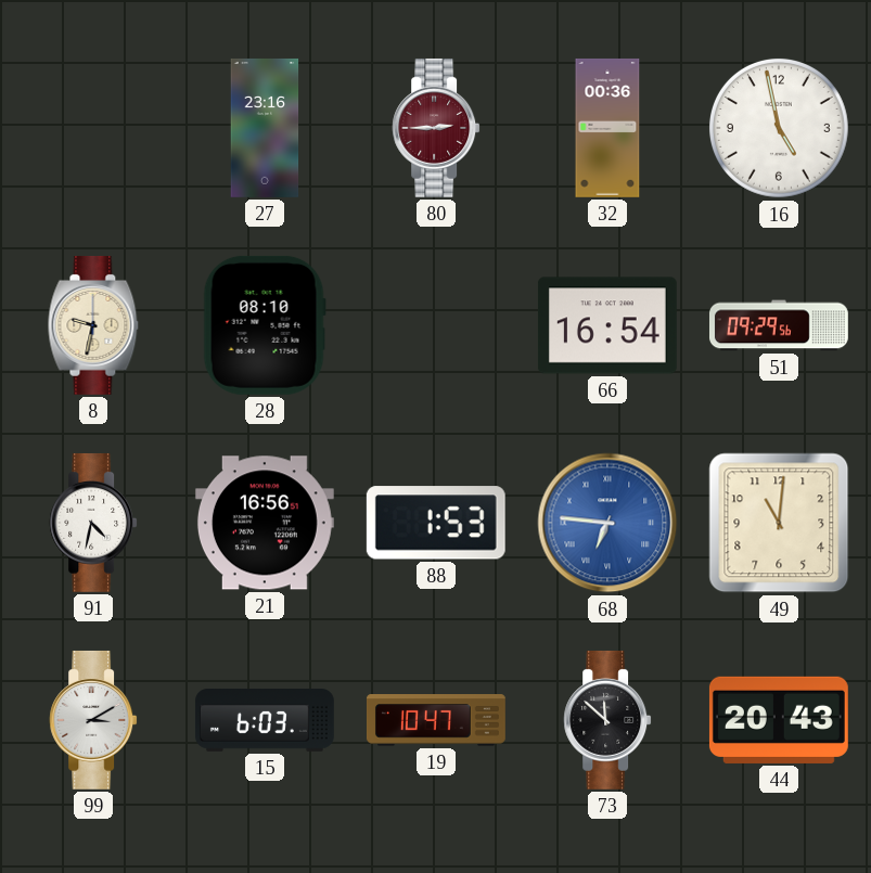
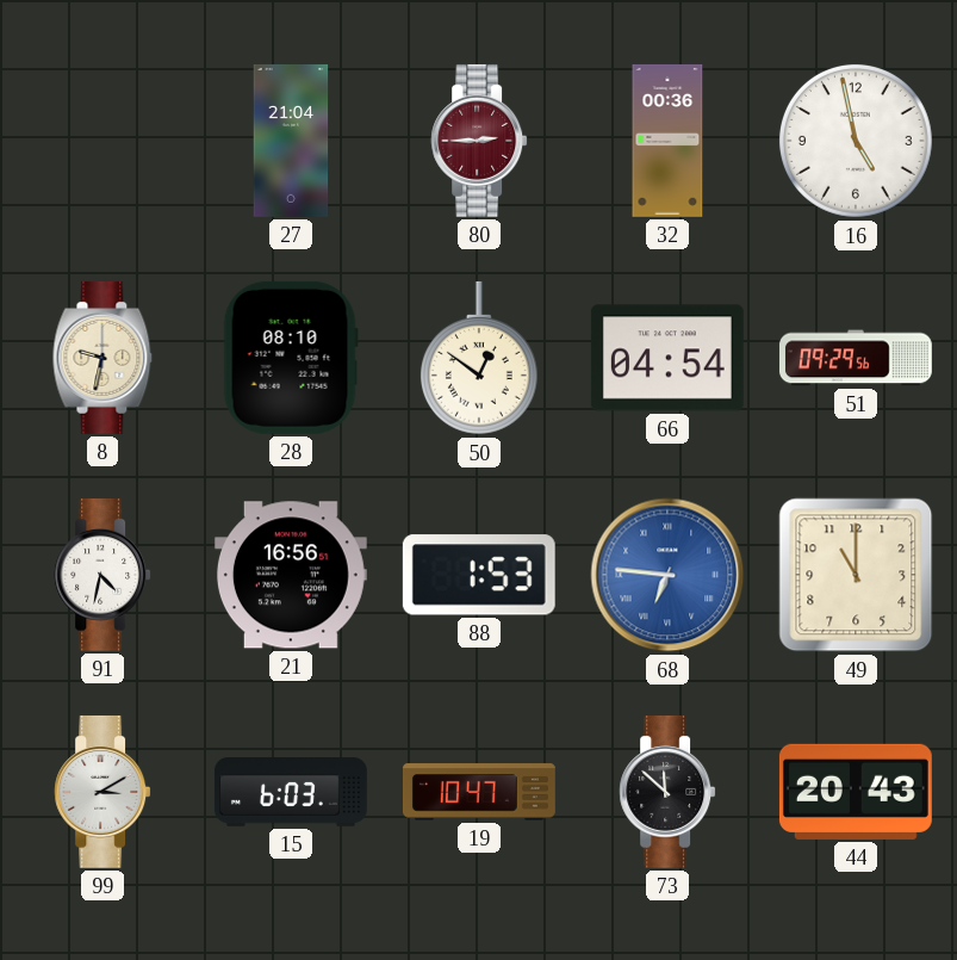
27: 23:16 -> 21:04
50: none -> 12:51
66: 16:54 -> 04:54
49: 11:01 -> 11:00
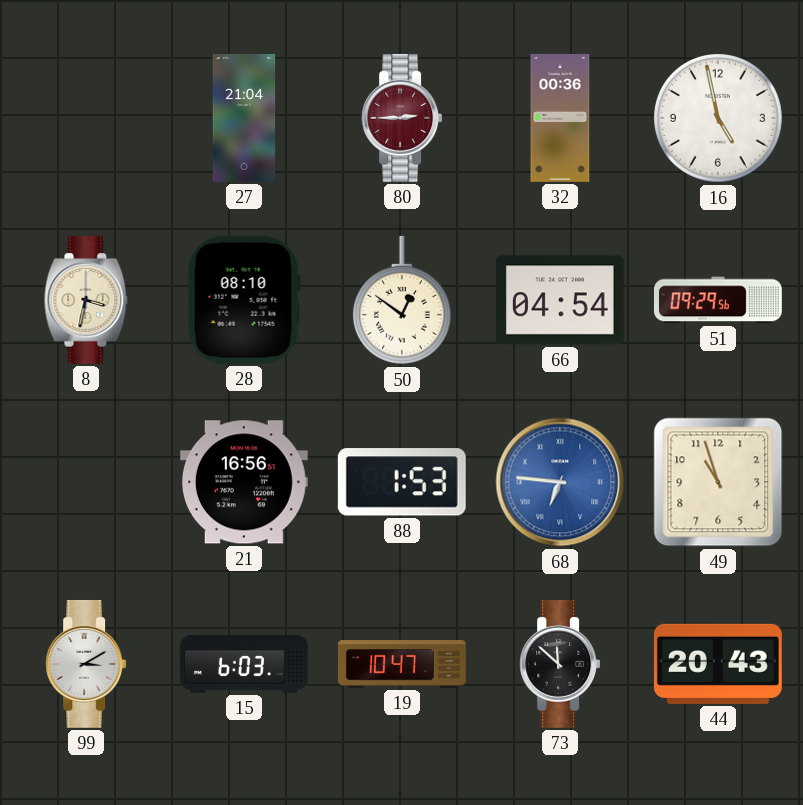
8: 9:32 -> 3:32
91: 4:32 -> none
49: 11:00 -> 10:57
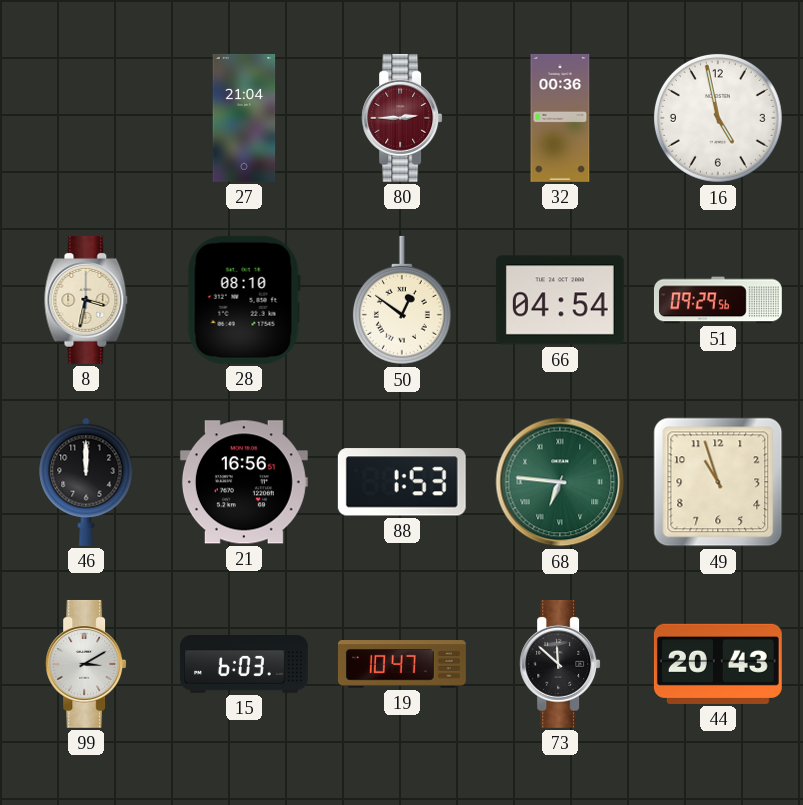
46: none -> 12:00
68 dial: blue -> green
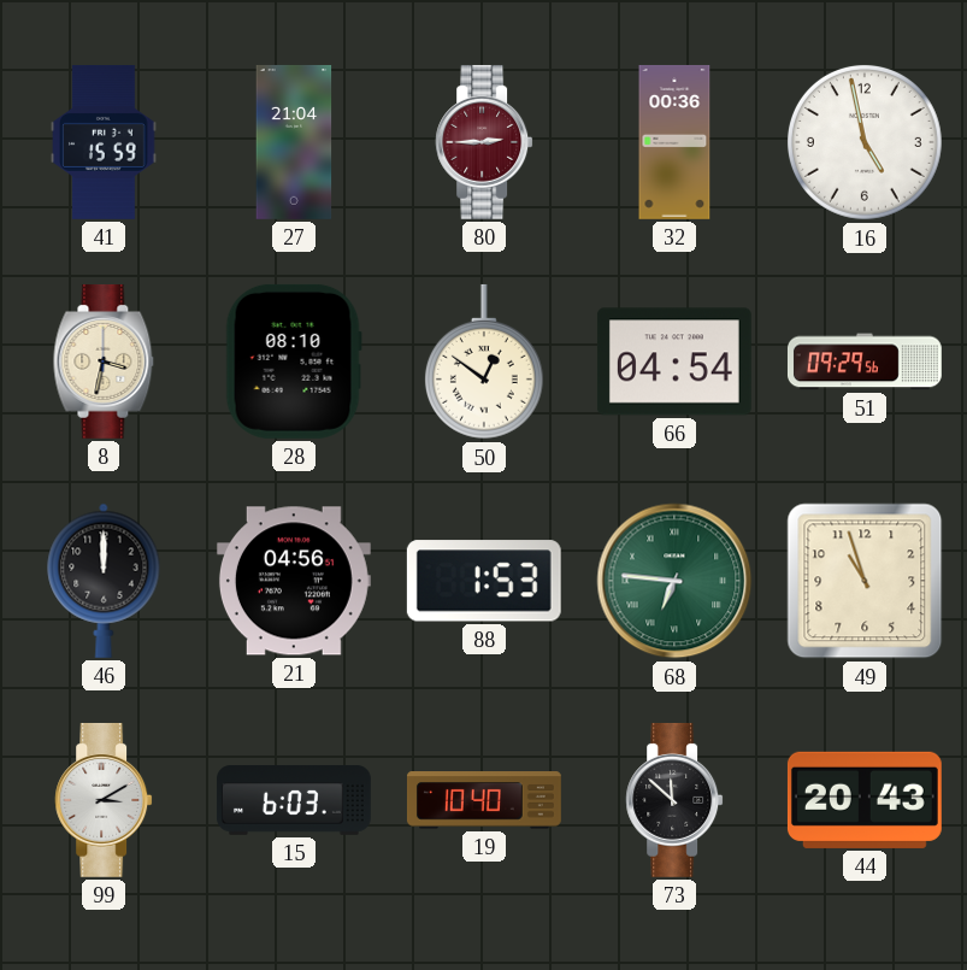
41: none -> 15:59
21: 16:56 -> 04:56
19: 10:47 -> 10:40
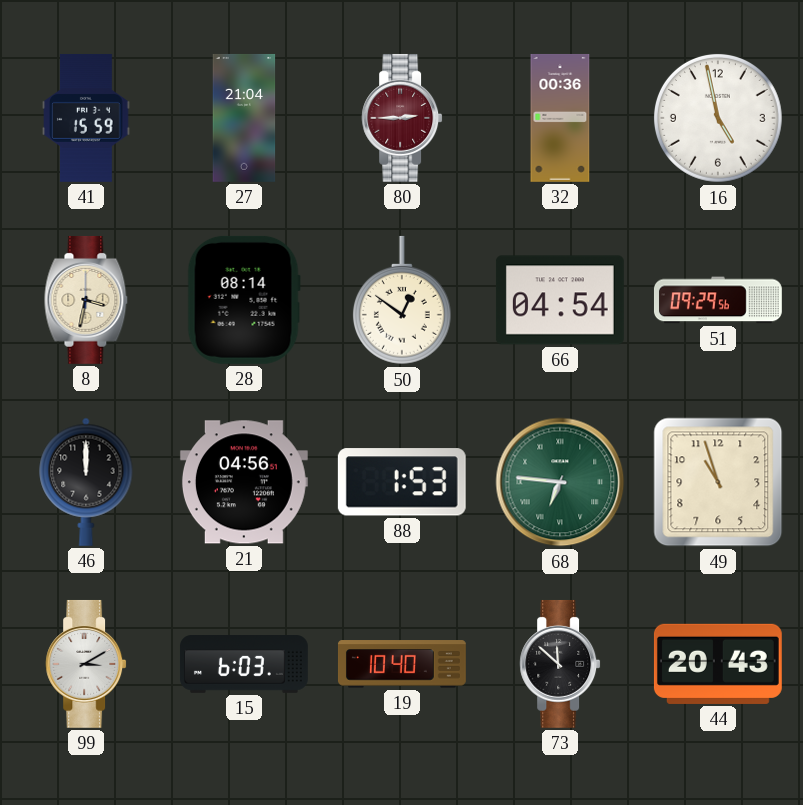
28: 08:10 -> 08:14
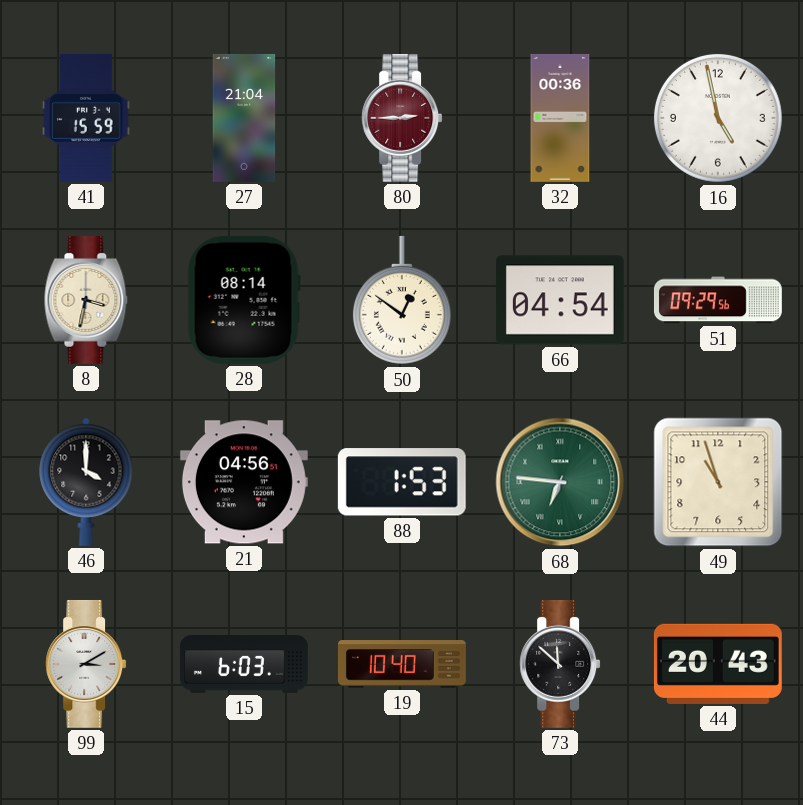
46: 12:00 -> 4:00
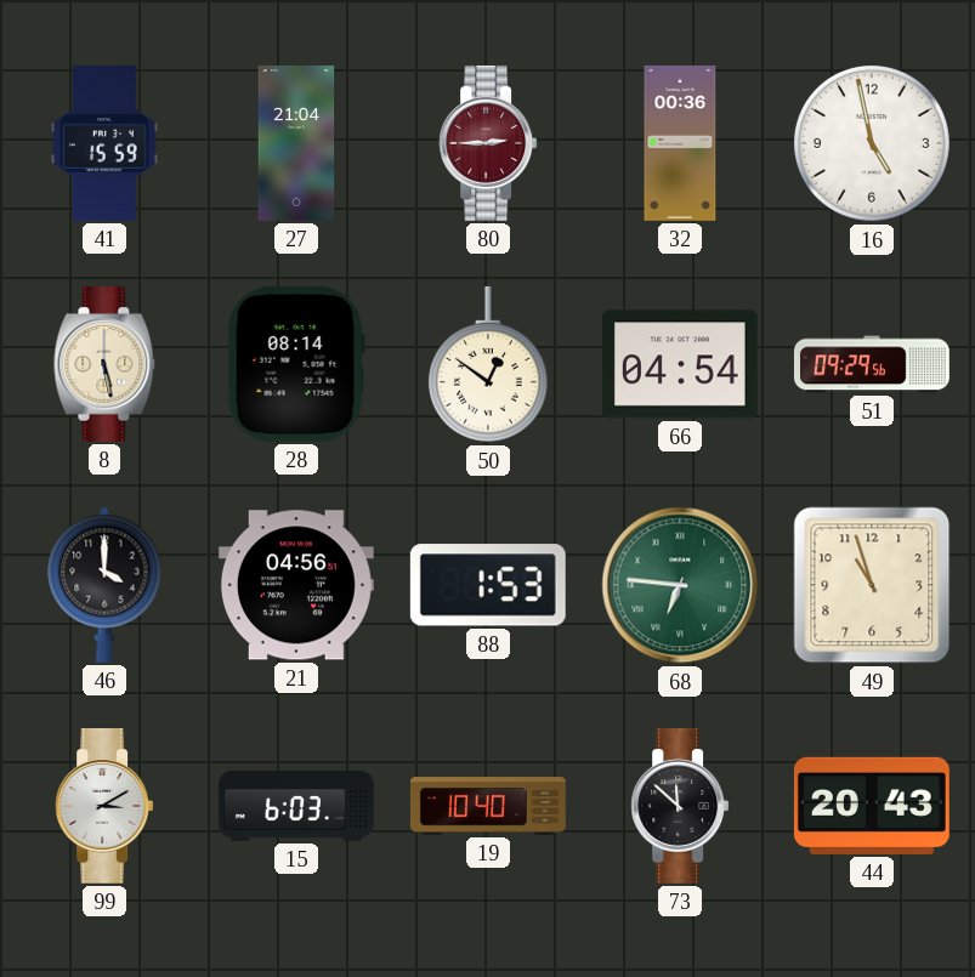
8: 3:32 -> 5:28
